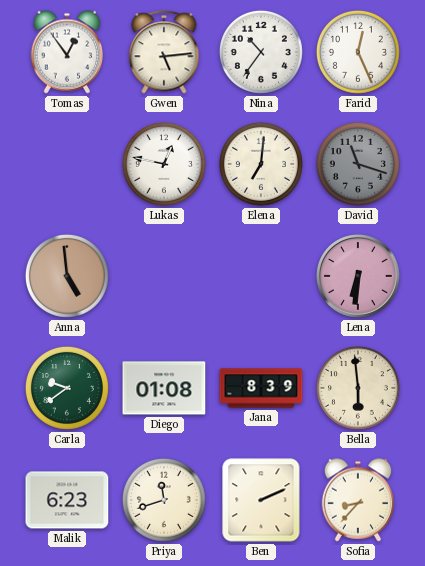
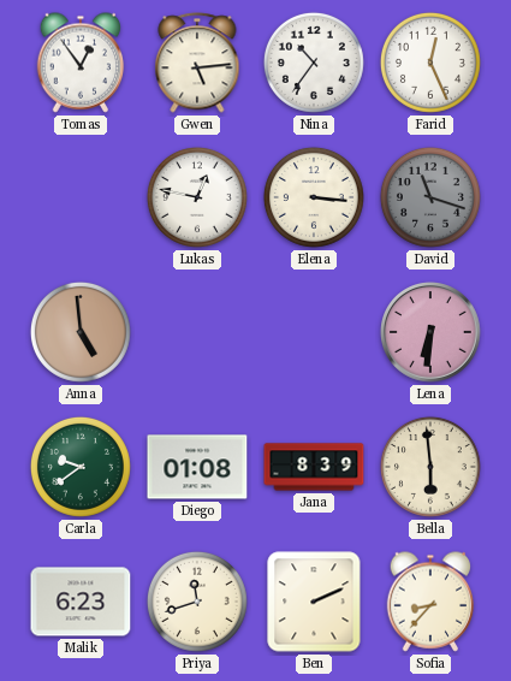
Elena: 7:01 -> 3:16
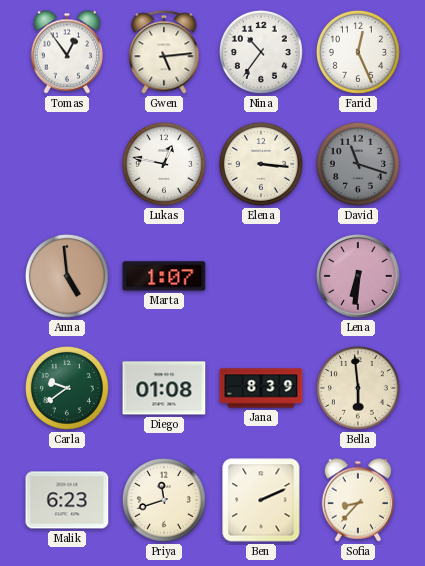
Marta: none -> 1:07
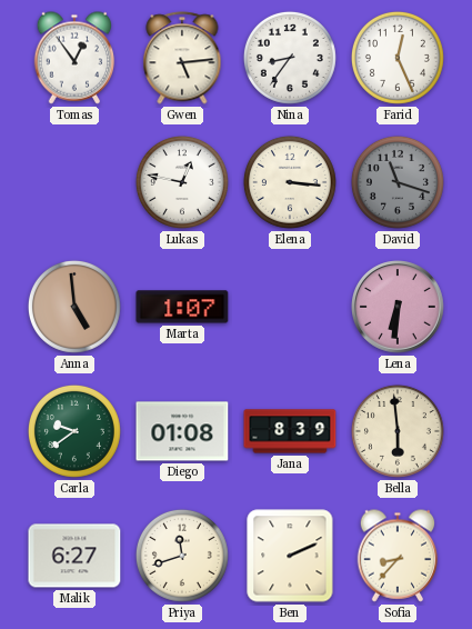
Nina: 10:36 -> 8:36
Malik: 6:23 -> 6:27
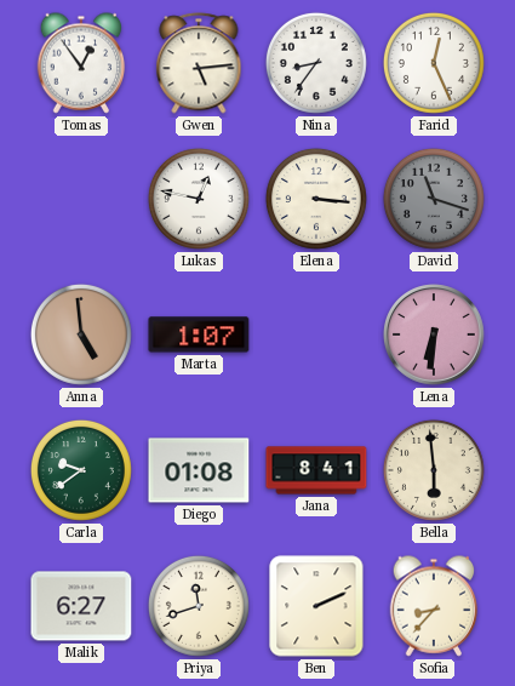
Jana: 8:39 -> 8:41
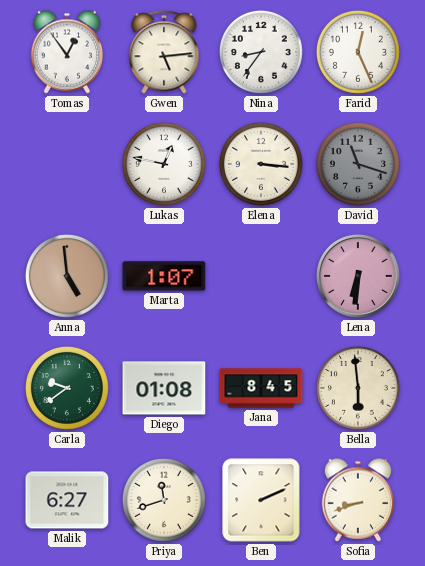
Jana: 8:41 -> 8:45
Sofia: 8:37 -> 8:42
